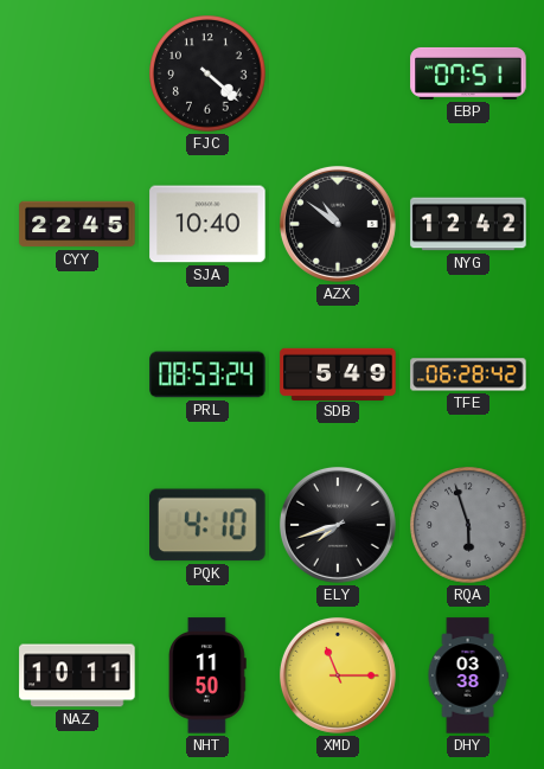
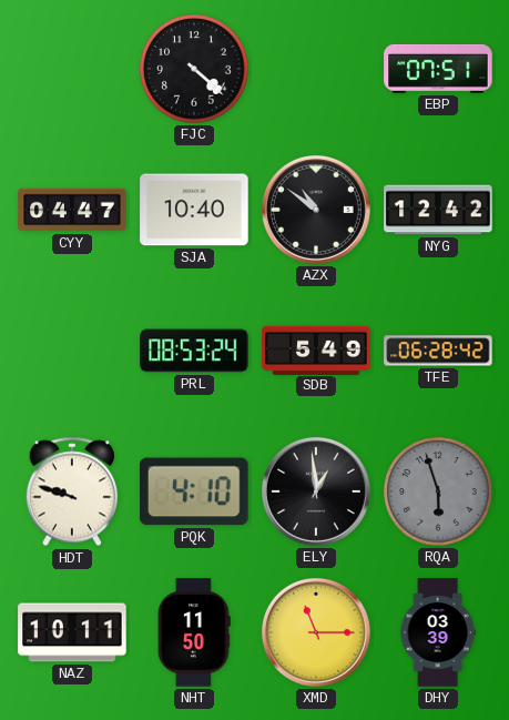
CYY: 22:45 -> 04:47
HDT: none -> 9:48
ELY: 7:42 -> 12:59
DHY: 03:38 -> 03:39
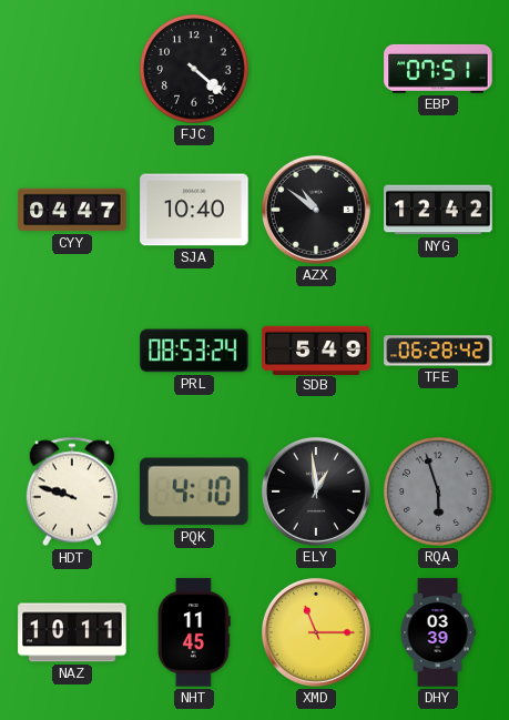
NHT: 11:50 -> 11:45
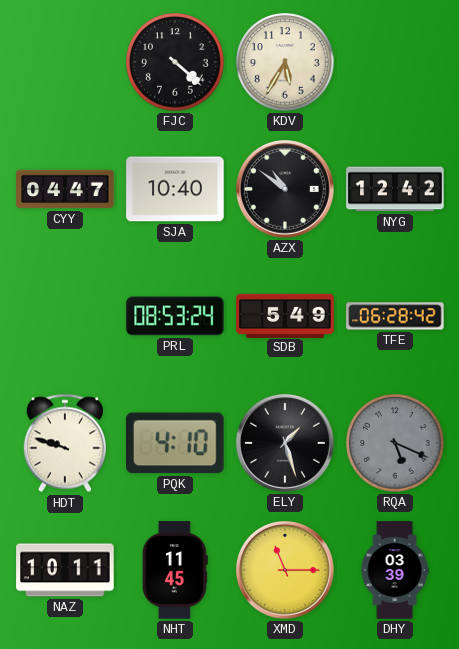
KDV: none -> 5:35
EBP: 07:51 -> none
ELY: 12:59 -> 1:27
RQA: 5:57 -> 5:19
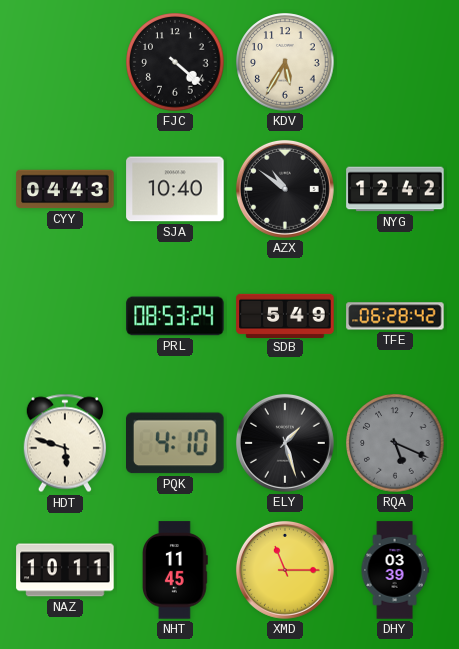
CYY: 04:47 -> 04:43
HDT: 9:48 -> 5:48
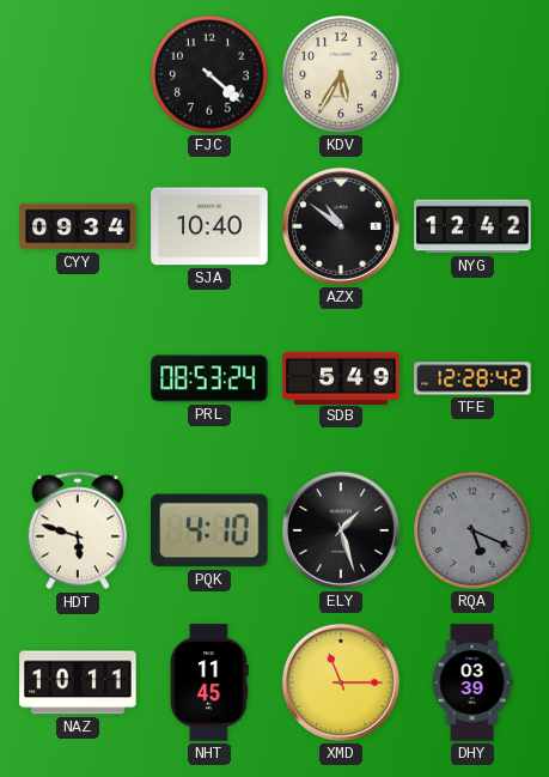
CYY: 04:43 -> 09:34
TFE: 06:28 -> 12:28
